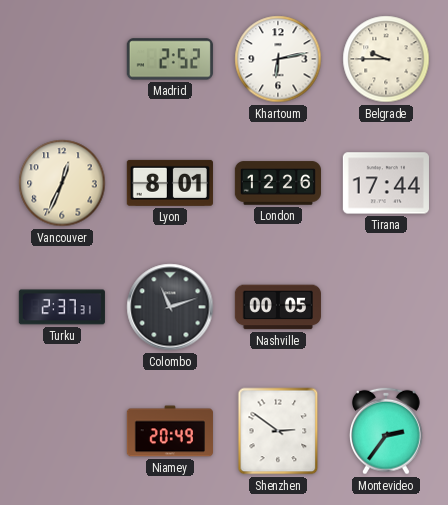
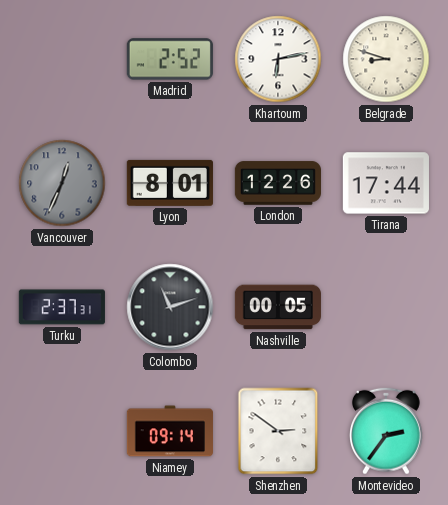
Belgrade: 9:45 -> 8:48
Vancouver dial: cream -> grey
Niamey: 20:49 -> 09:14
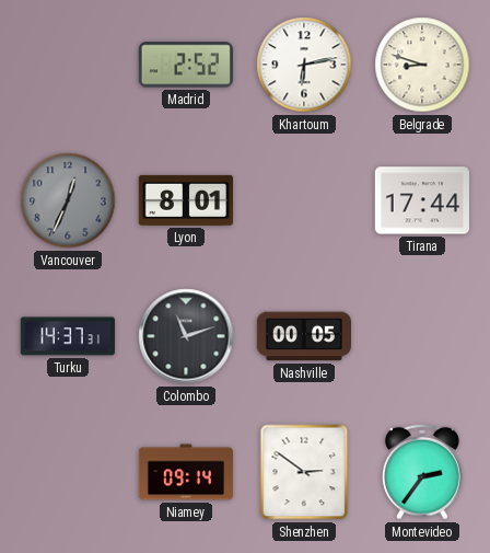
London: 12:26 -> none
Turku: 2:37 -> 14:37
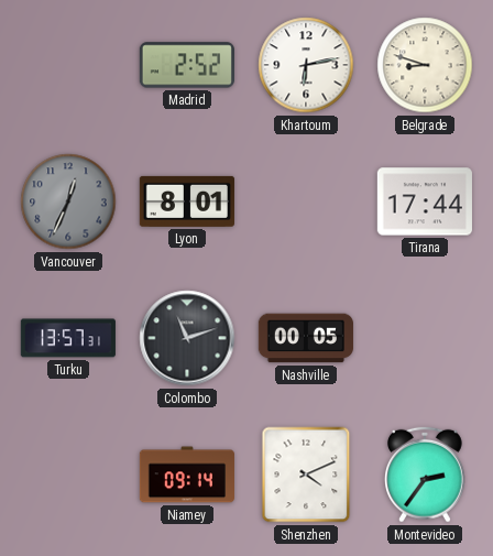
Turku: 14:37 -> 13:57
Shenzhen: 2:51 -> 4:11
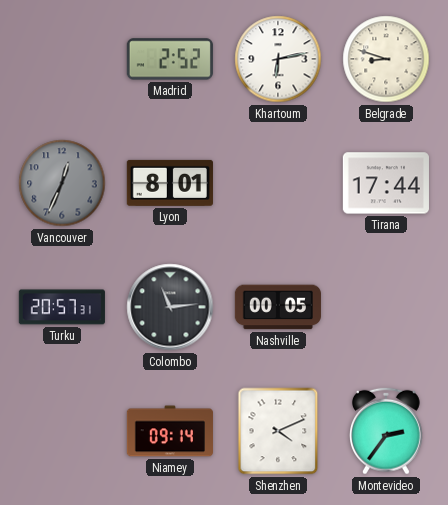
Turku: 13:57 -> 20:57
Colombo: 11:12 -> 11:14
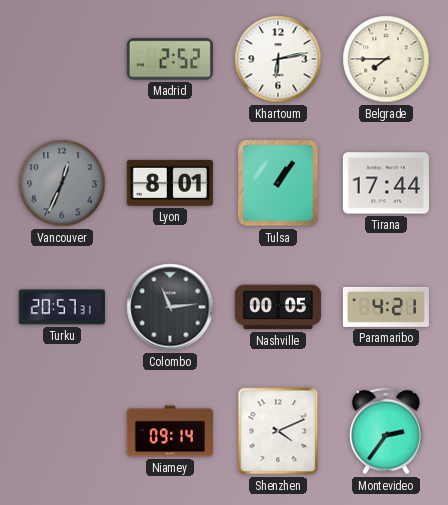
Belgrade: 8:48 -> 7:45
Tulsa: none -> 1:06
Paramaribo: none -> 4:21
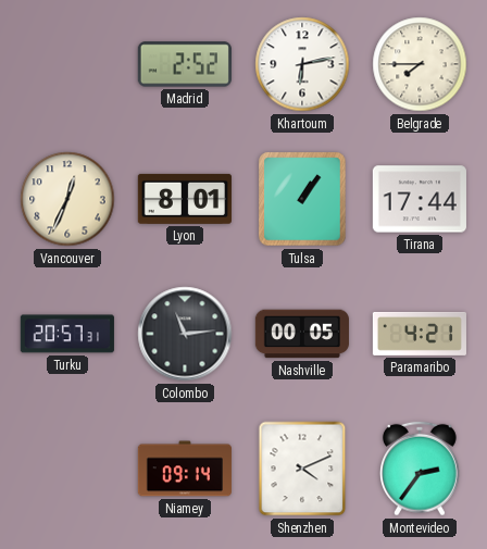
Vancouver dial: grey -> cream
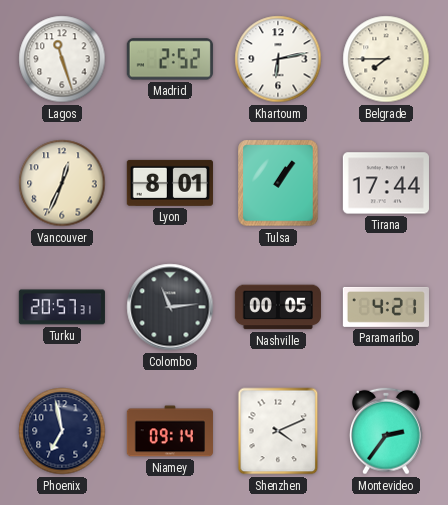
Lagos: none -> 11:27
Phoenix: none -> 6:58
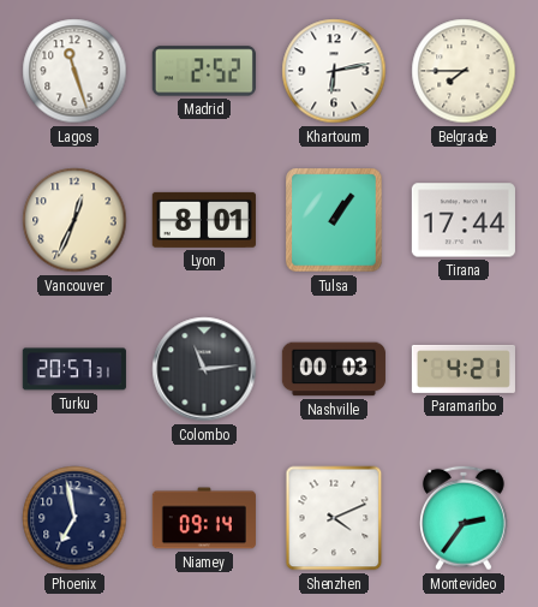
Nashville: 00:05 -> 00:03
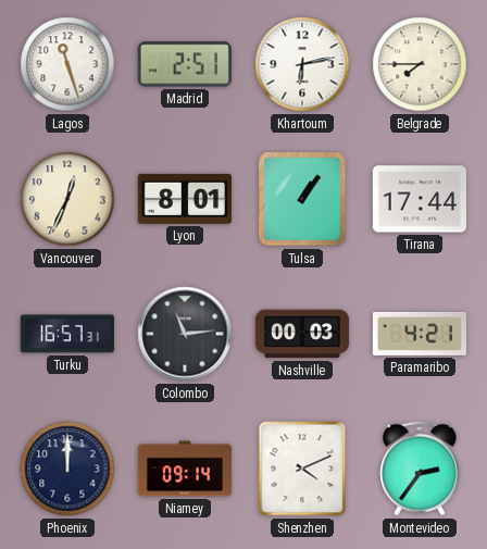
Madrid: 2:52 -> 2:51
Turku: 20:57 -> 16:57
Phoenix: 6:58 -> 12:00
